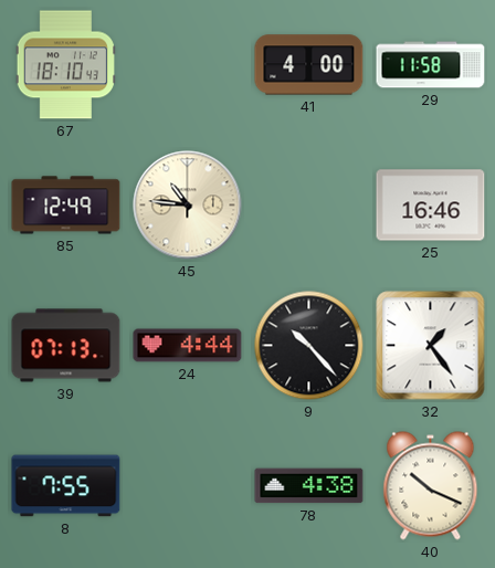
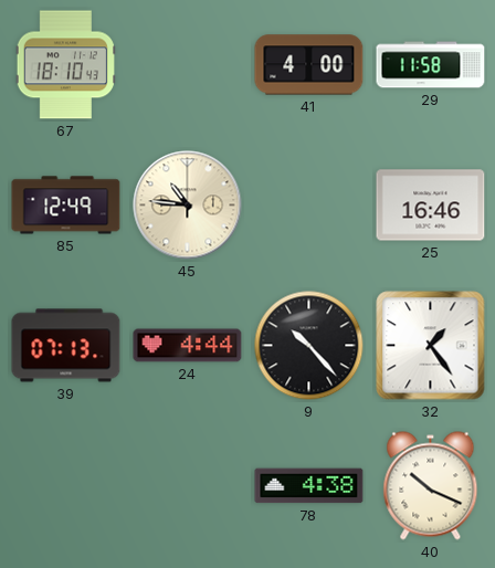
8: 7:55 -> none
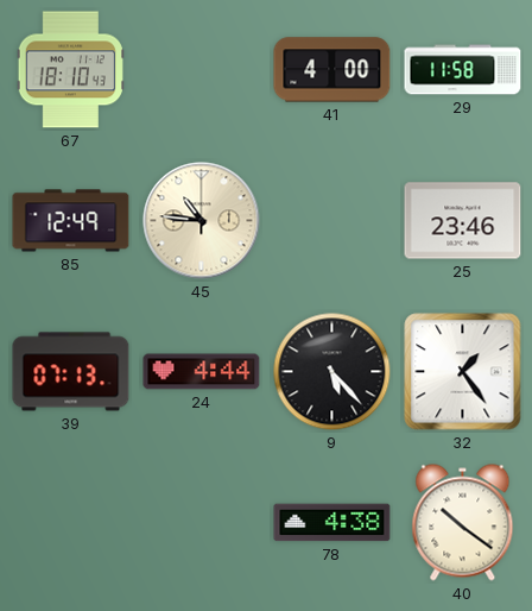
25: 16:46 -> 23:46
9: 10:23 -> 5:23
40: 10:19 -> 10:21
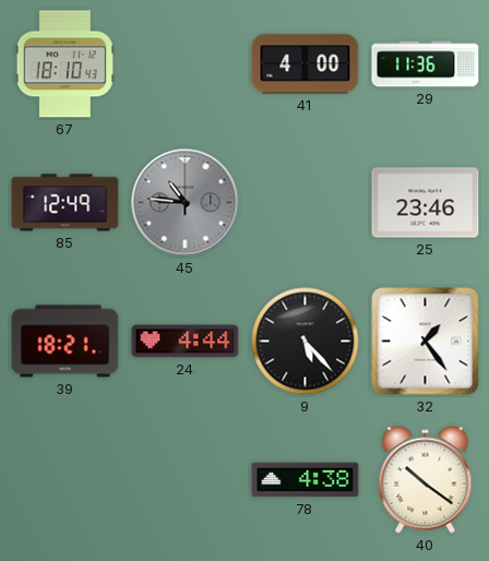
29: 11:58 -> 11:36
45 dial: cream -> grey
39: 07:13 -> 18:21
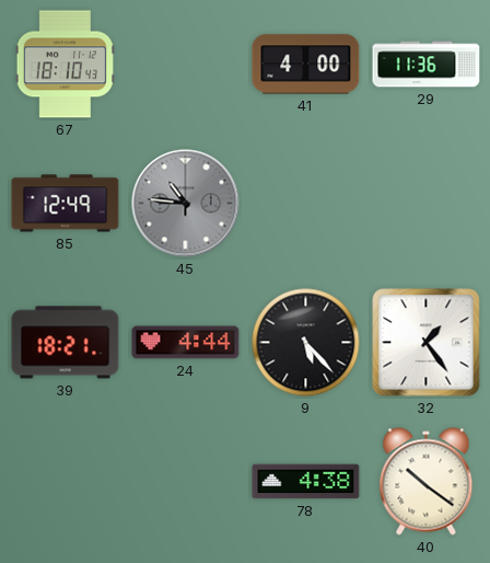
25: 23:46 -> none
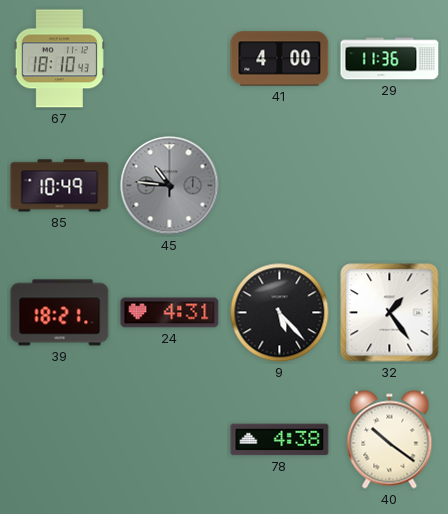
85: 12:49 -> 10:49
24: 4:44 -> 4:31
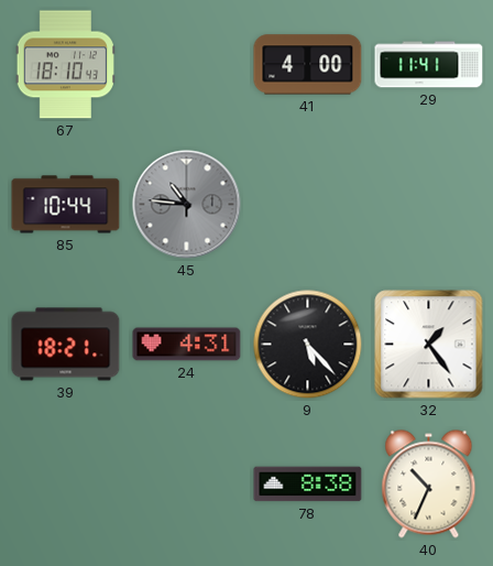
29: 11:36 -> 11:41
85: 10:49 -> 10:44
78: 4:38 -> 8:38
40: 10:21 -> 10:34
